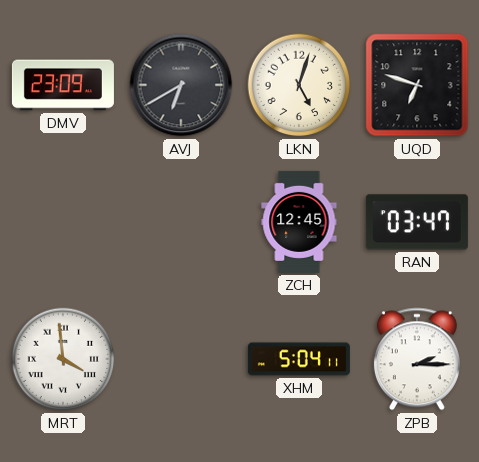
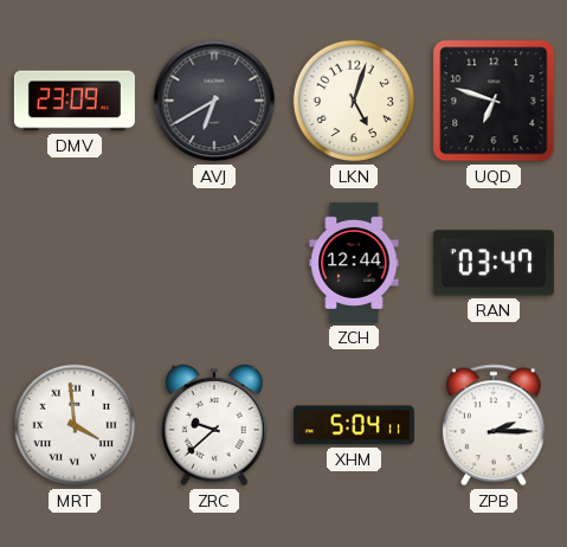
ZCH: 12:45 -> 12:44
ZRC: none -> 9:38
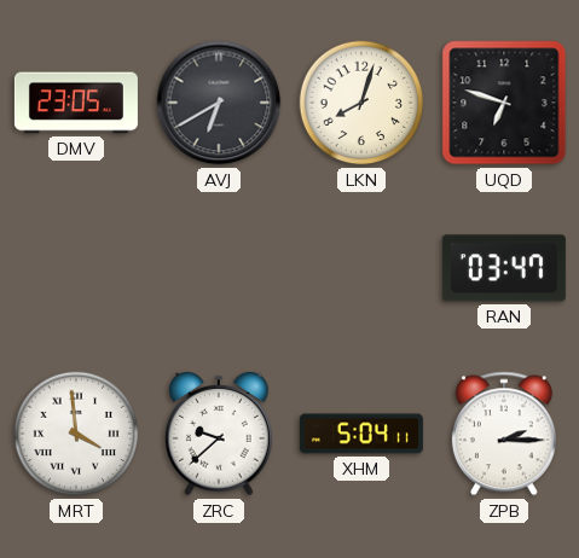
DMV: 23:09 -> 23:05
LKN: 5:03 -> 8:03
ZCH: 12:44 -> none
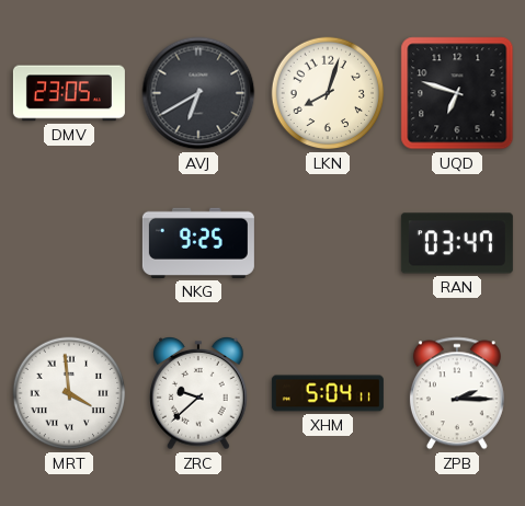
NKG: none -> 9:25
